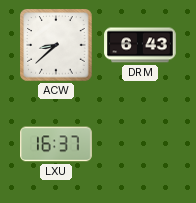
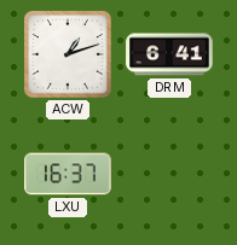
ACW: 8:38 -> 1:12
DRM: 6:43 -> 6:41
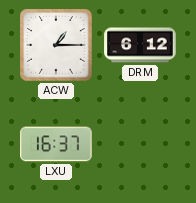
ACW: 1:12 -> 1:15
DRM: 6:41 -> 6:12
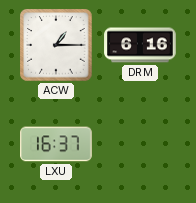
DRM: 6:12 -> 6:16
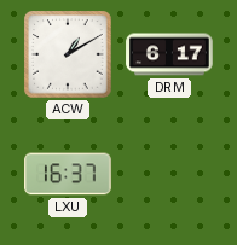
ACW: 1:15 -> 1:10
DRM: 6:16 -> 6:17
